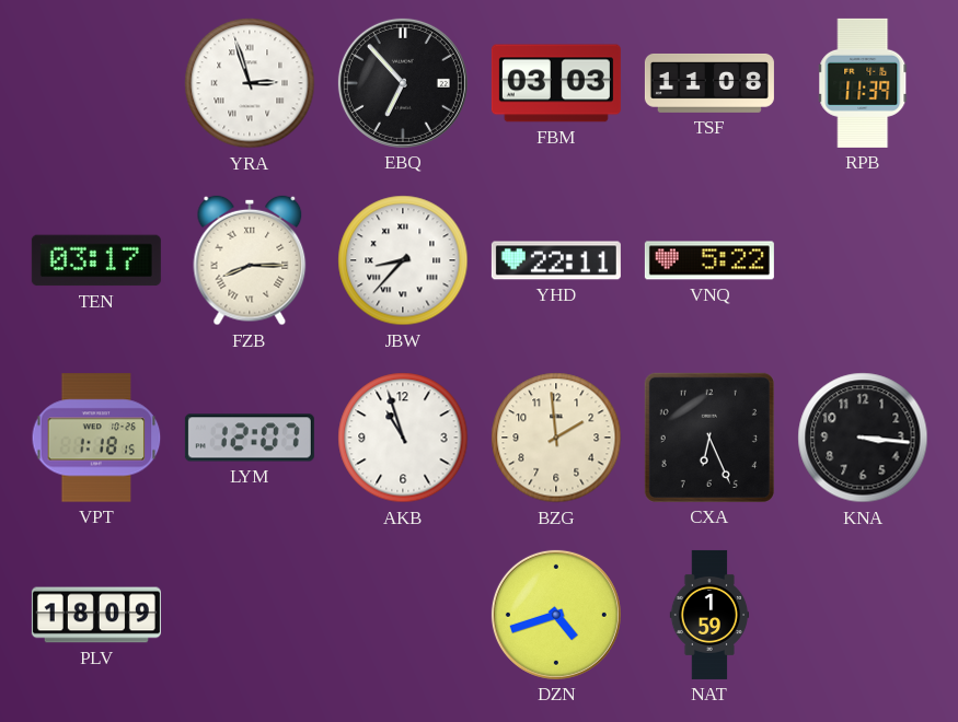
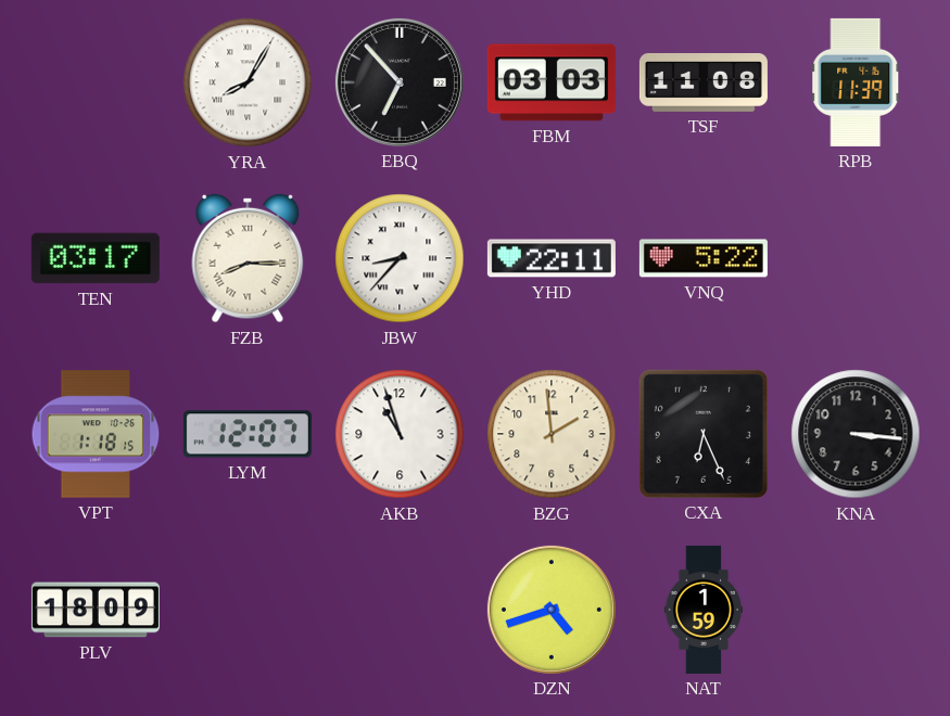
YRA: 2:57 -> 8:05
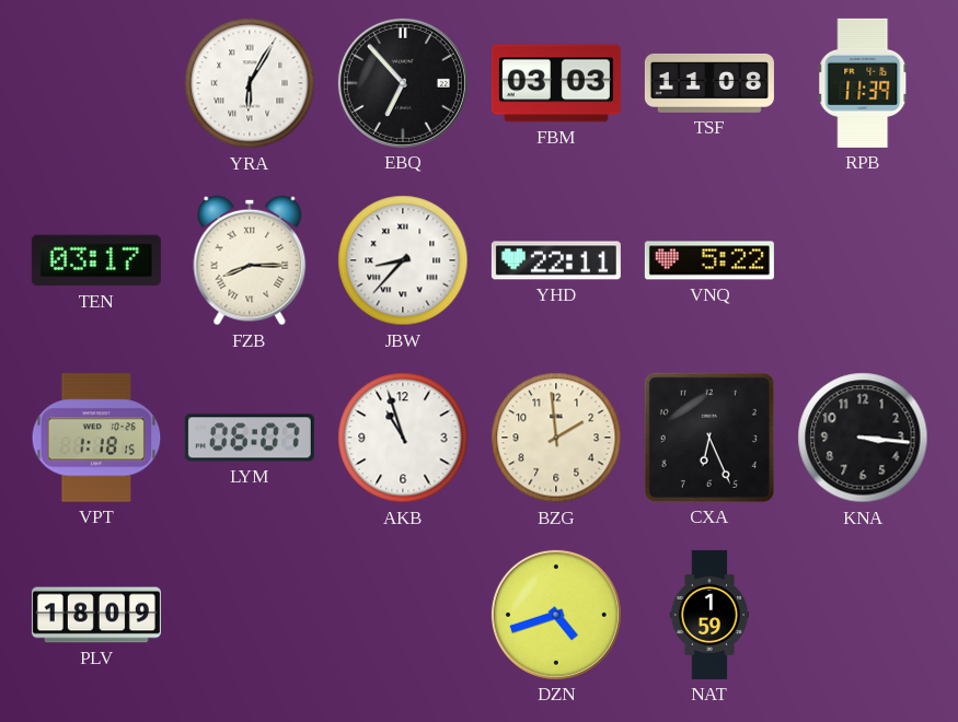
YRA: 8:05 -> 6:05
LYM: 12:07 -> 06:07
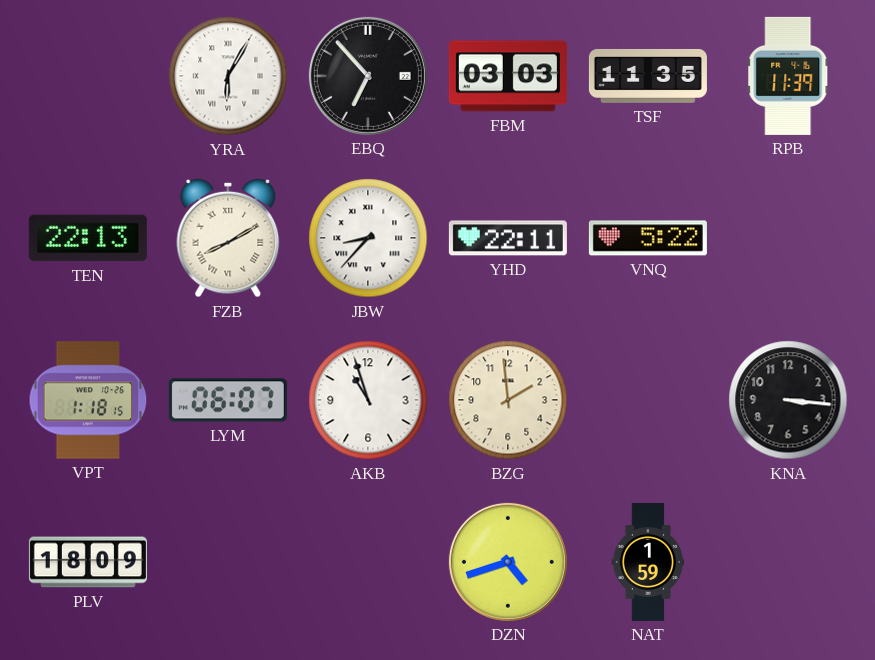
TSF: 11:08 -> 11:35
TEN: 03:17 -> 22:13
FZB: 8:15 -> 8:10
CXA: 6:26 -> none
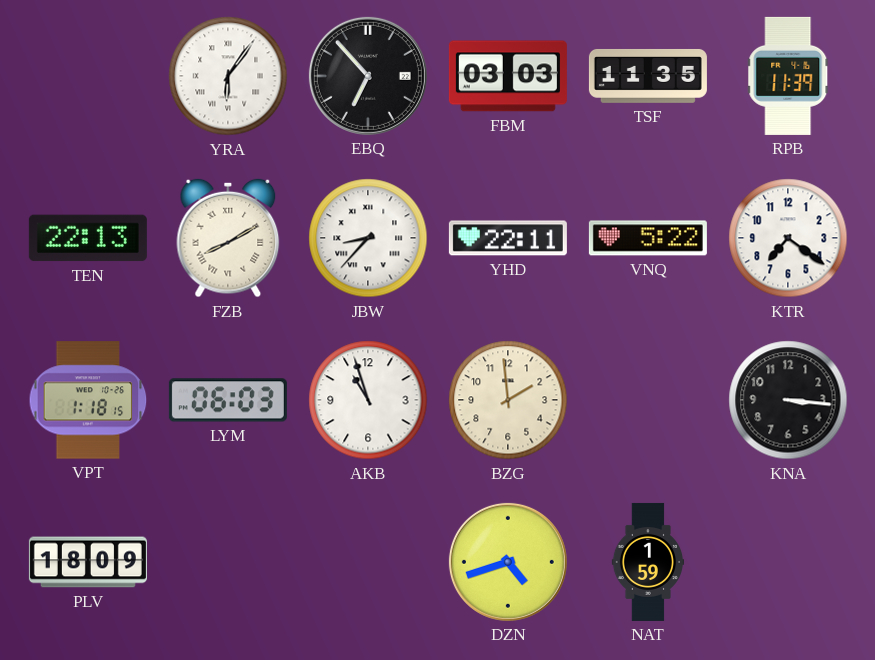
YRA: 6:05 -> 6:06
KTR: none -> 7:21
LYM: 06:07 -> 06:03
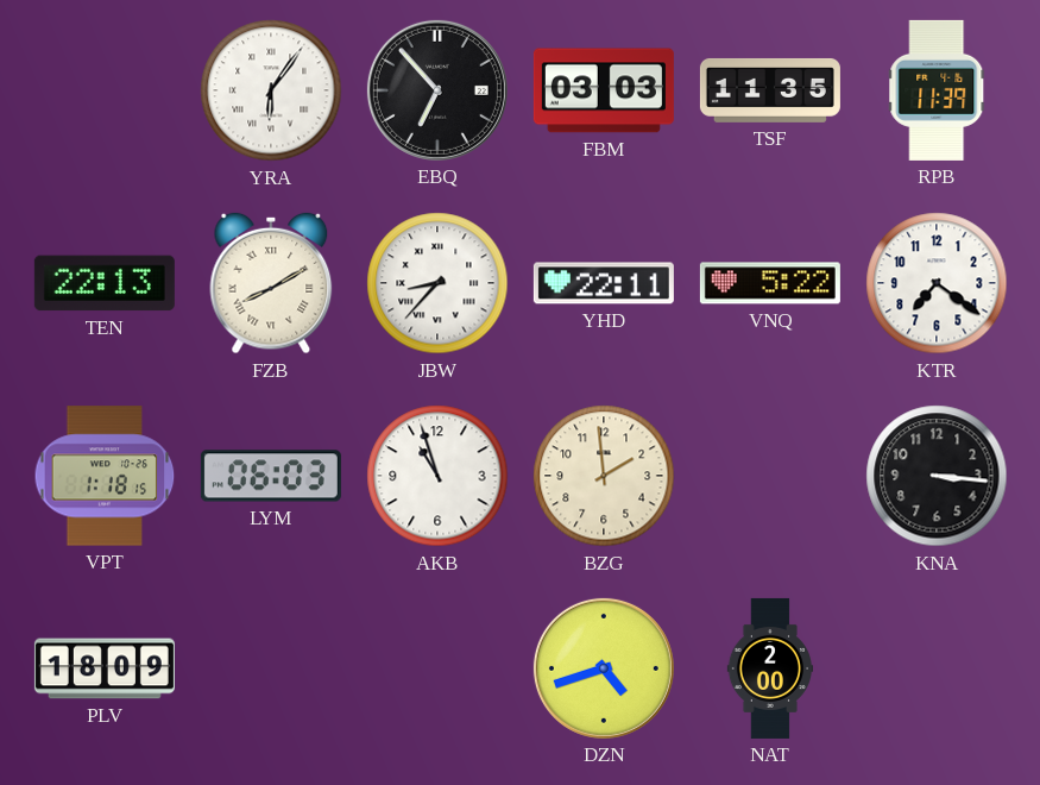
NAT: 1:59 -> 2:00
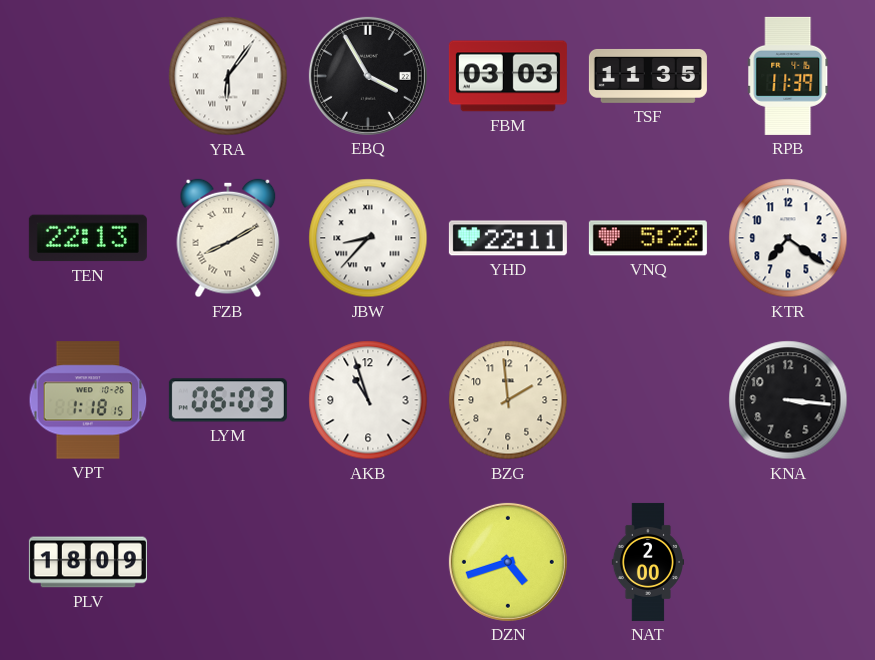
EBQ: 6:53 -> 3:55
